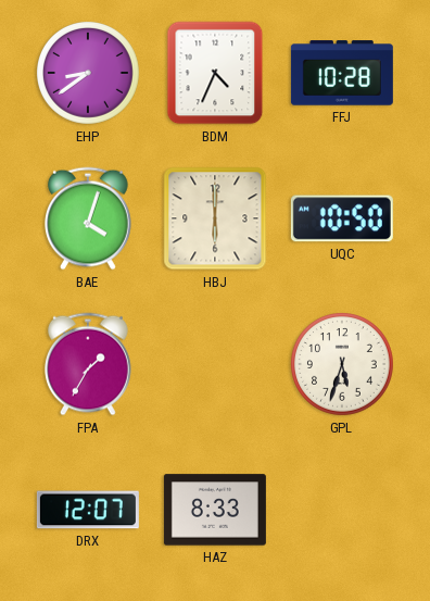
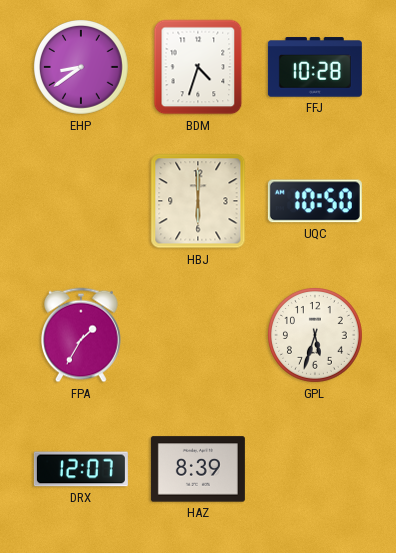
BDM: 4:34 -> 4:33
BAE: 4:03 -> none
HAZ: 8:33 -> 8:39
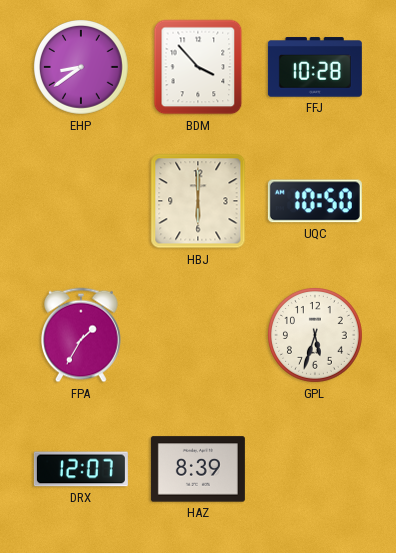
BDM: 4:33 -> 3:53
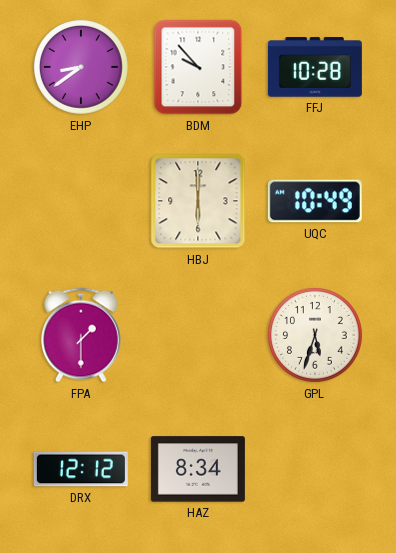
BDM: 3:53 -> 9:53
UQC: 10:50 -> 10:49
FPA: 1:35 -> 1:30
DRX: 12:07 -> 12:12
HAZ: 8:39 -> 8:34
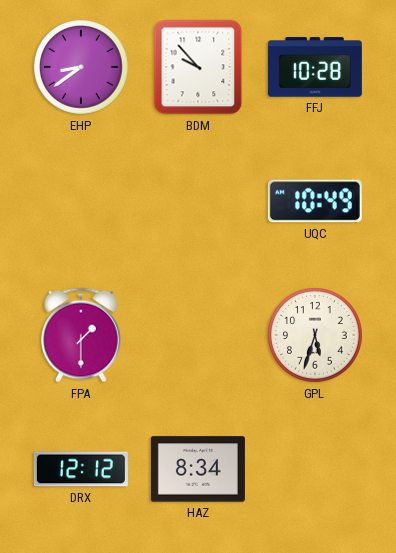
HBJ: 6:00 -> none
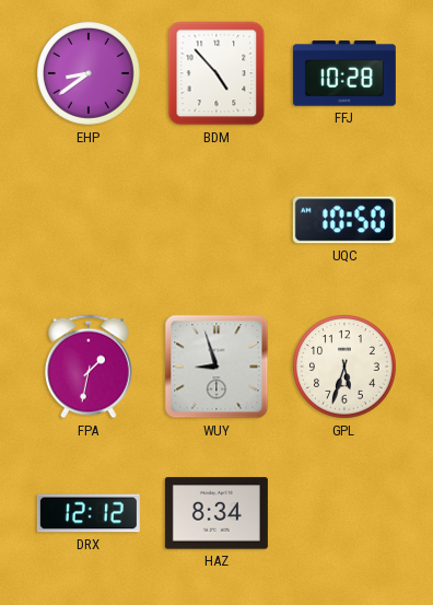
BDM: 9:53 -> 4:53
UQC: 10:49 -> 10:50
FPA: 1:30 -> 1:32
WUY: none -> 8:57
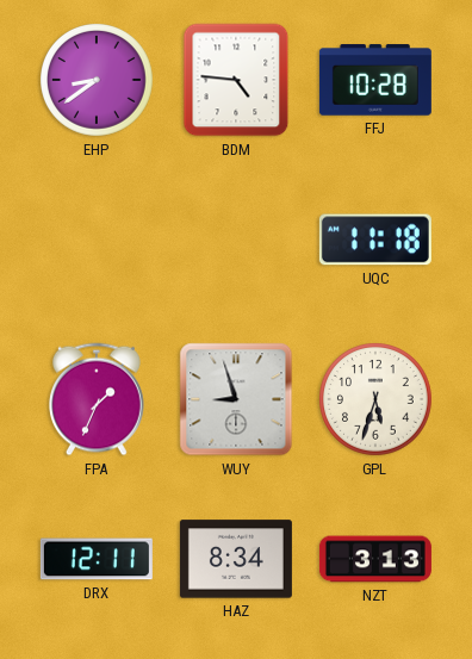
BDM: 4:53 -> 4:46
UQC: 10:50 -> 11:18
FPA: 1:32 -> 1:34
DRX: 12:12 -> 12:11
NZT: none -> 3:13
